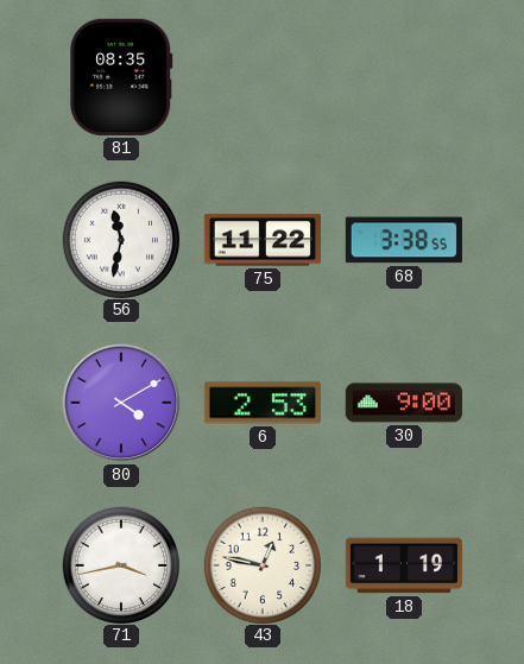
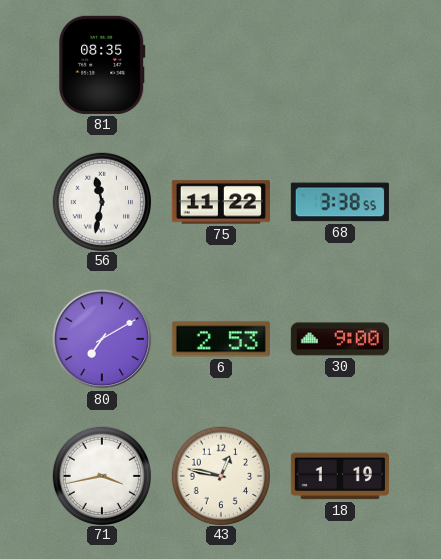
80: 4:10 -> 7:10
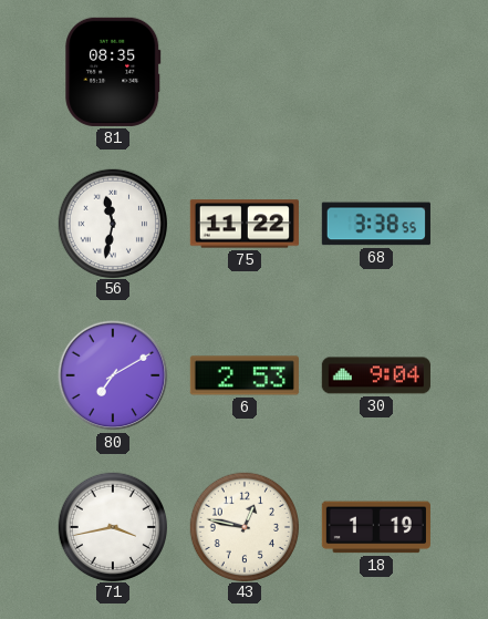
30: 9:00 -> 9:04
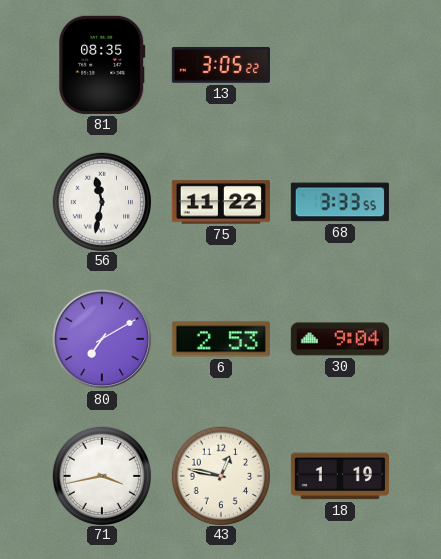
13: none -> 3:05
68: 3:38 -> 3:33
